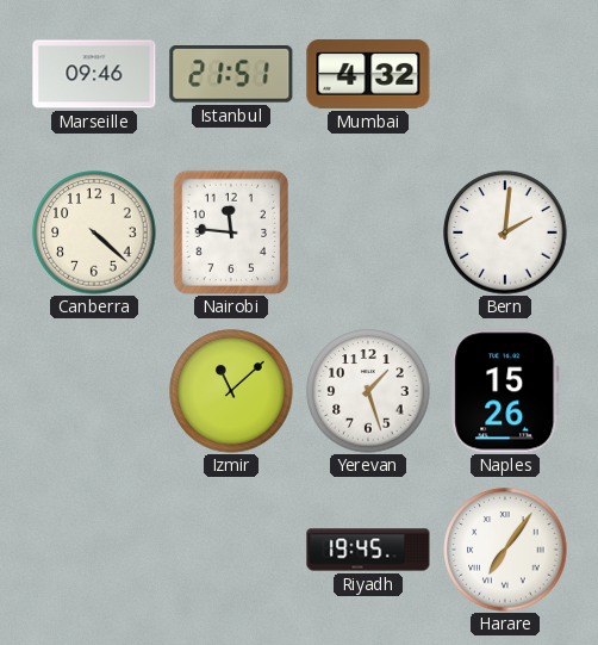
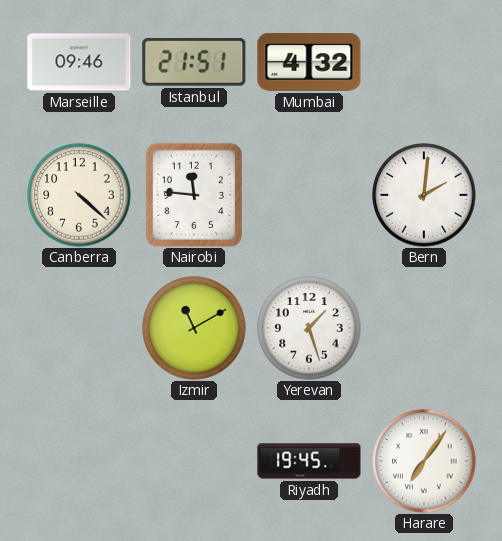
Izmir: 11:08 -> 11:10
Naples: 15:26 -> none
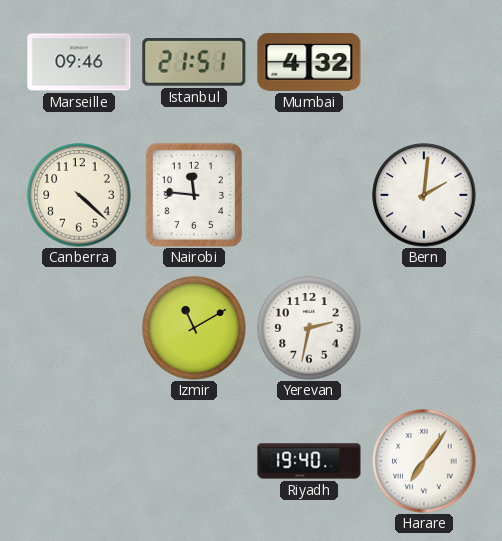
Yerevan: 1:27 -> 2:32
Riyadh: 19:45 -> 19:40
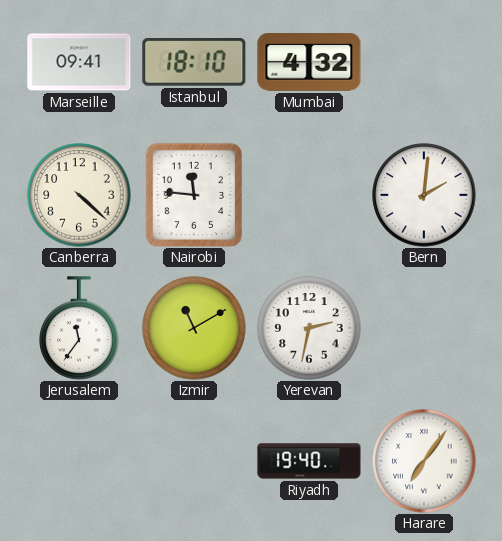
Marseille: 09:46 -> 09:41
Istanbul: 21:51 -> 18:10
Jerusalem: none -> 11:36
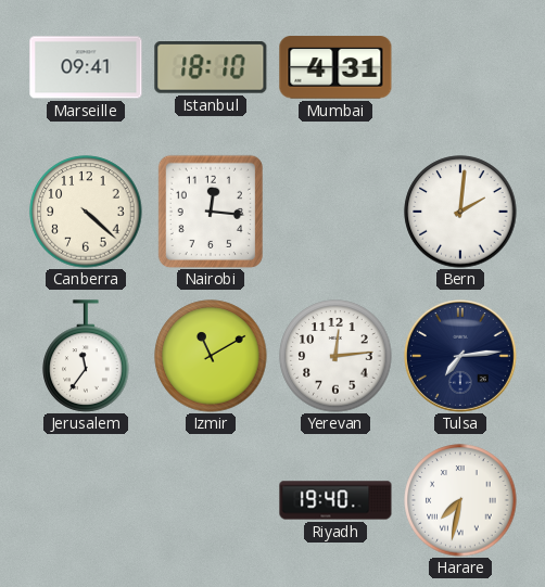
Mumbai: 4:32 -> 4:31
Nairobi: 11:46 -> 12:16
Yerevan: 2:32 -> 12:14
Tulsa: none -> 7:14
Harare: 7:06 -> 7:32
